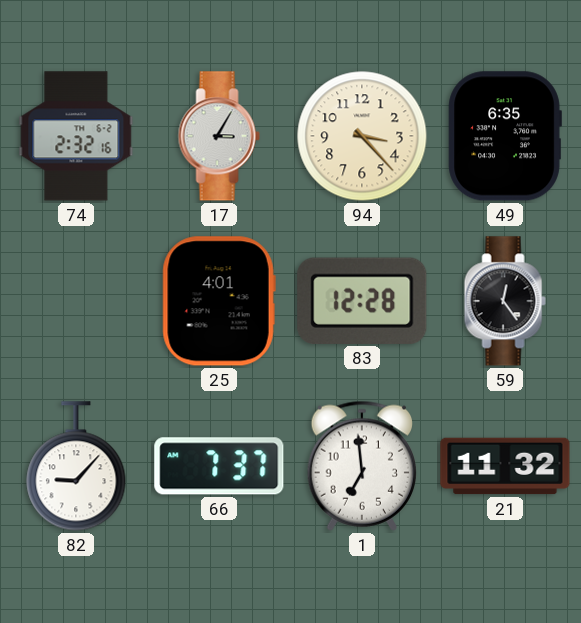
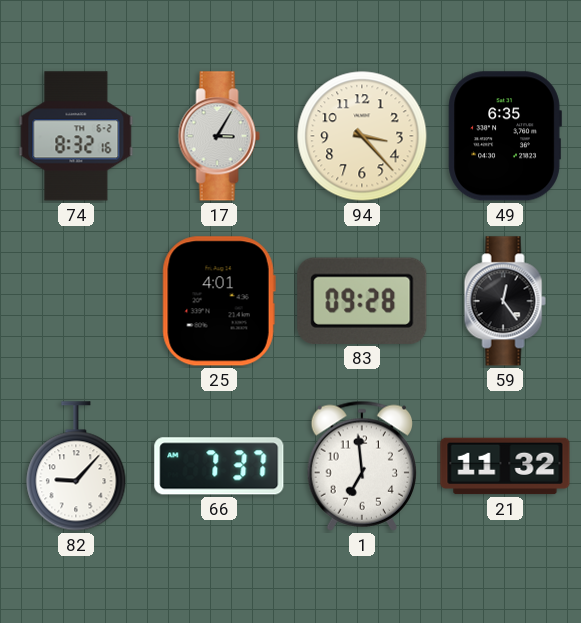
74: 2:32 -> 8:32
83: 12:28 -> 09:28
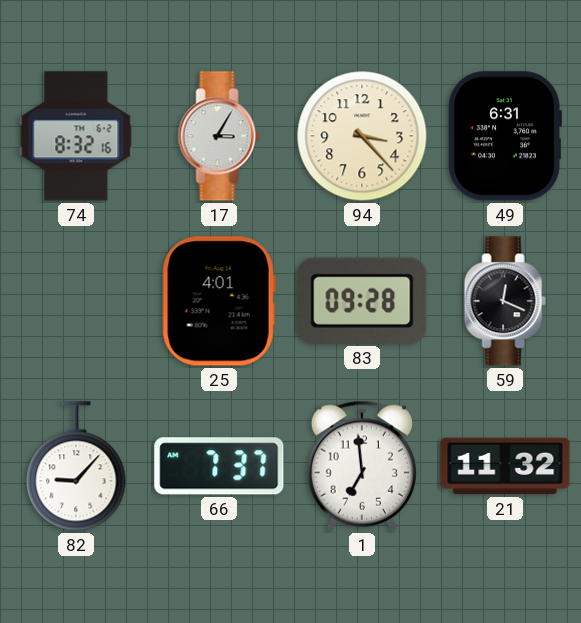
49: 6:35 -> 6:31
59: 12:24 -> 12:19
